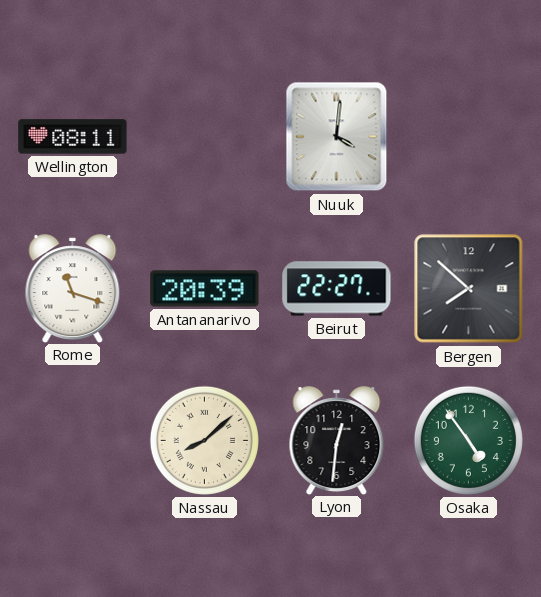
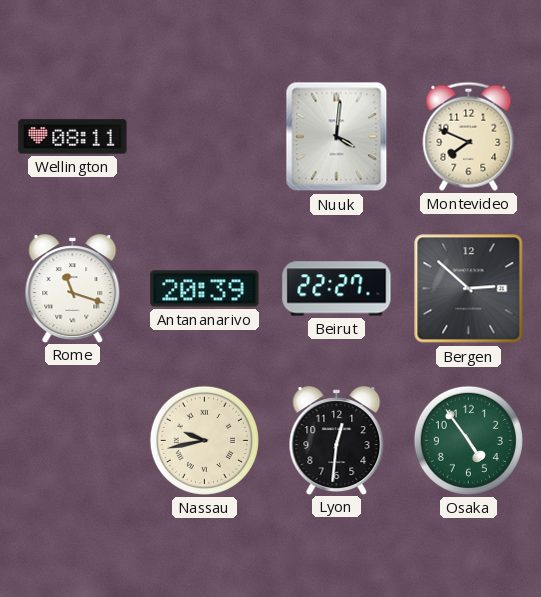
Montevideo: none -> 7:49
Bergen: 7:52 -> 2:52
Nassau: 8:08 -> 9:43
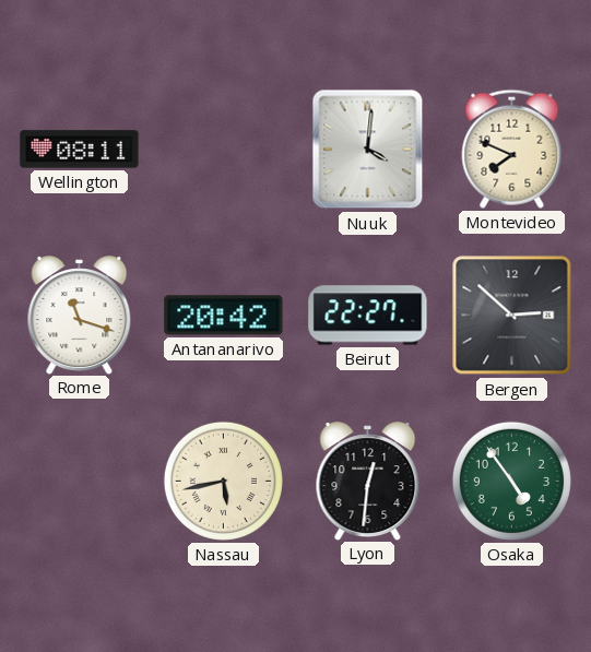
Antananarivo: 20:39 -> 20:42
Nassau: 9:43 -> 5:43
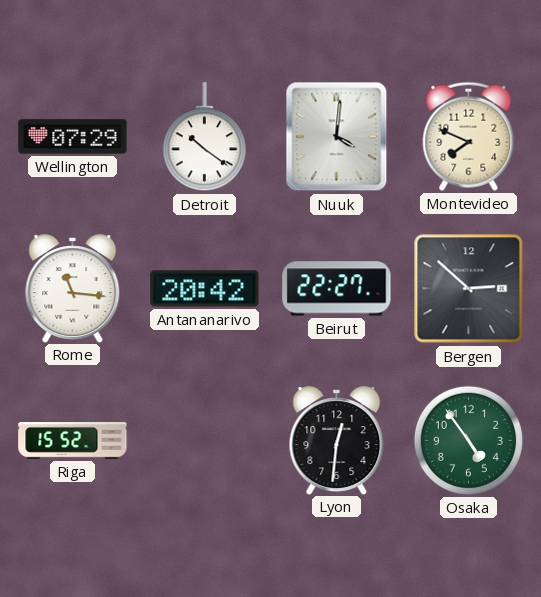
Wellington: 08:11 -> 07:29
Detroit: none -> 10:21
Rome: 11:18 -> 11:16
Riga: none -> 15:52
Nassau: 5:43 -> none
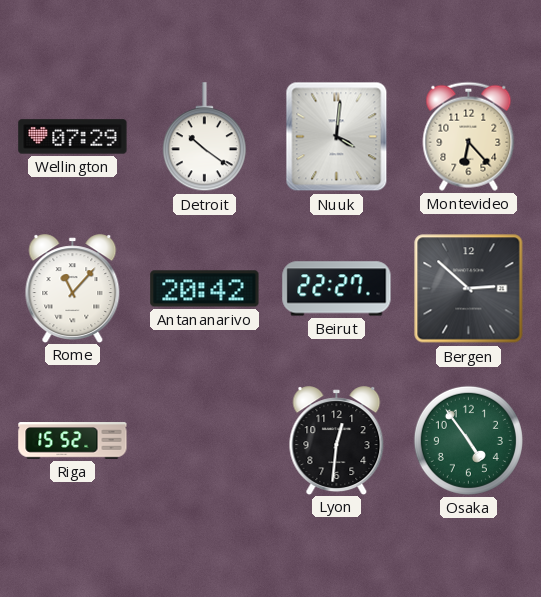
Montevideo: 7:49 -> 6:23
Rome: 11:16 -> 11:07
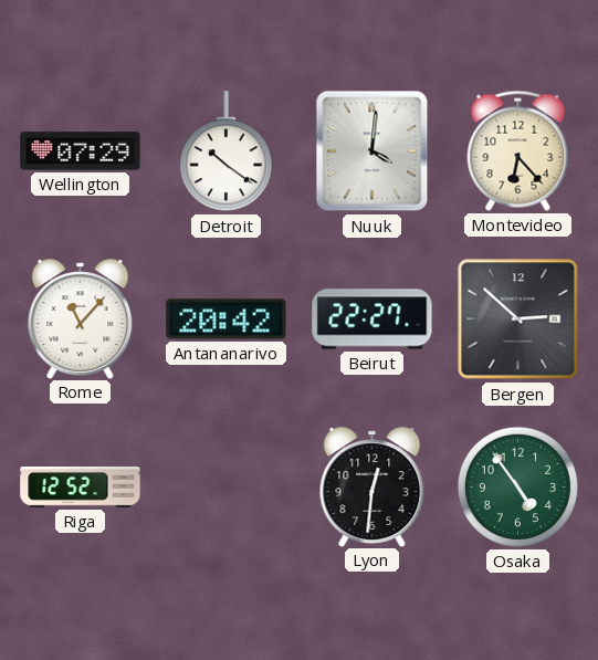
Riga: 15:52 -> 12:52
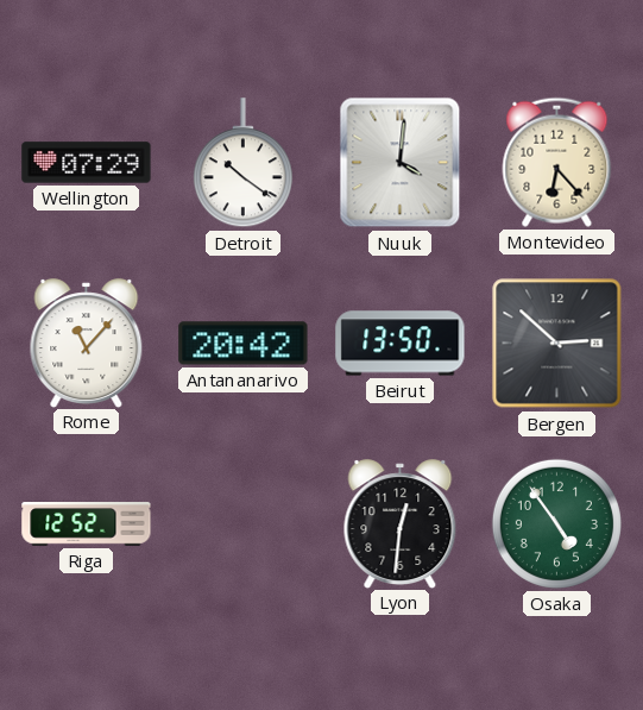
Beirut: 22:27 -> 13:50
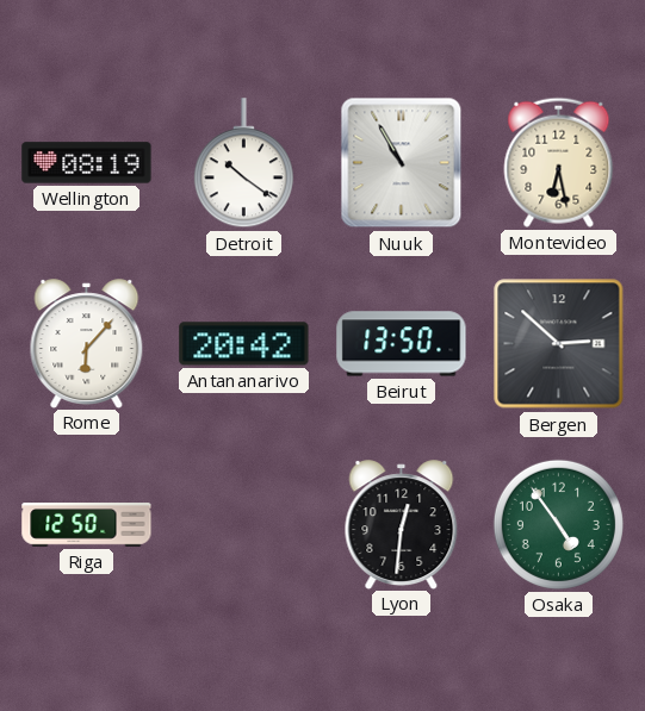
Wellington: 07:29 -> 08:19
Nuuk: 4:01 -> 10:55
Montevideo: 6:23 -> 6:28
Rome: 11:07 -> 6:07
Riga: 12:52 -> 12:50
